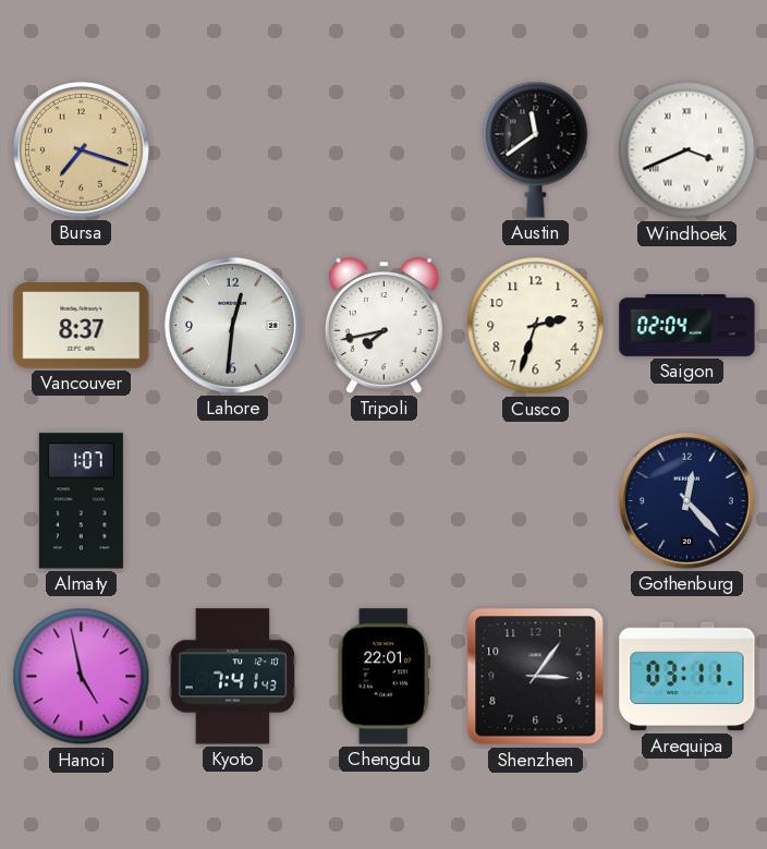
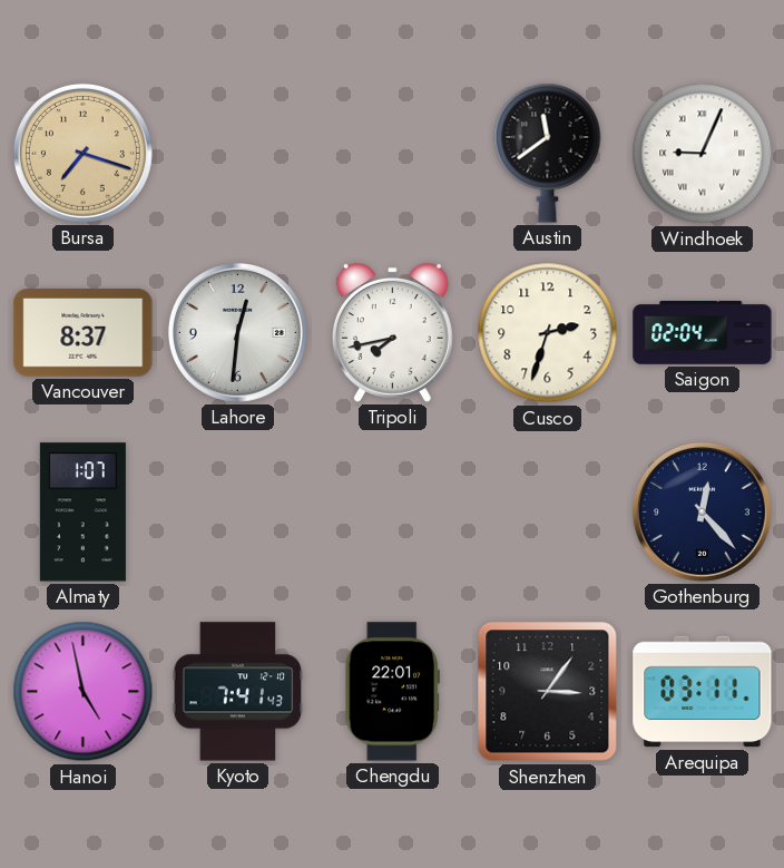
Windhoek: 3:41 -> 9:04
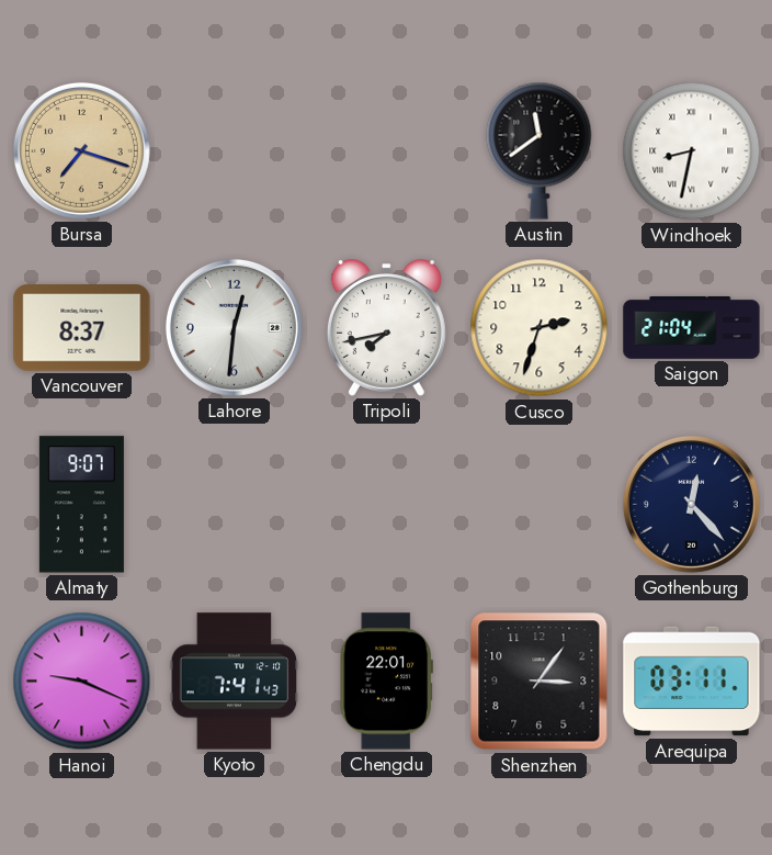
Windhoek: 9:04 -> 8:32
Saigon: 02:04 -> 21:04
Almaty: 1:07 -> 9:07
Hanoi: 4:58 -> 9:19
